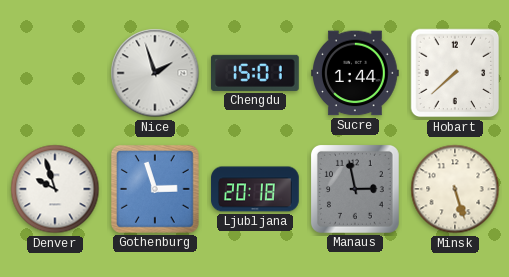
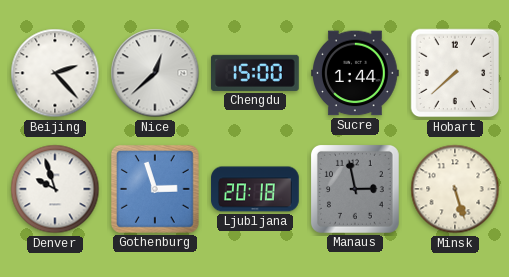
Beijing: none -> 2:23
Nice: 1:57 -> 12:38
Chengdu: 15:01 -> 15:00
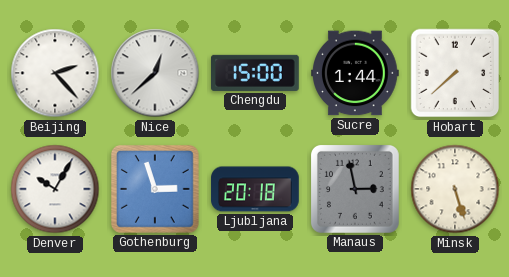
Denver: 9:57 -> 10:05
